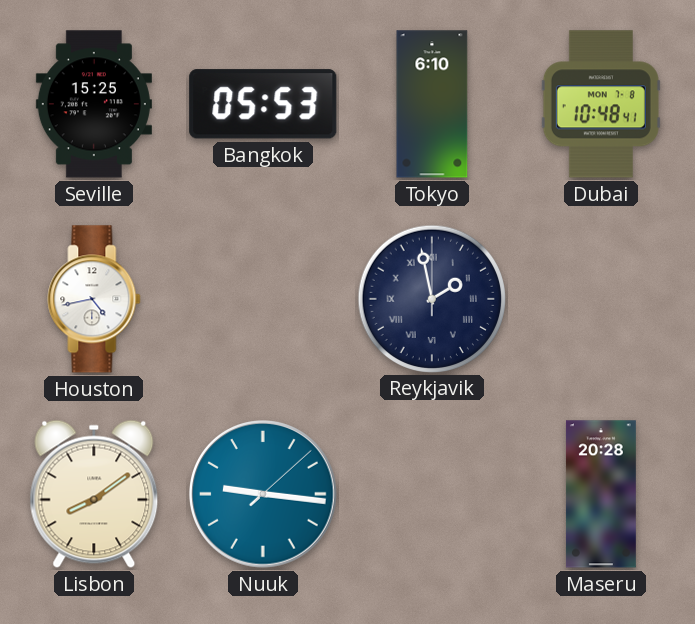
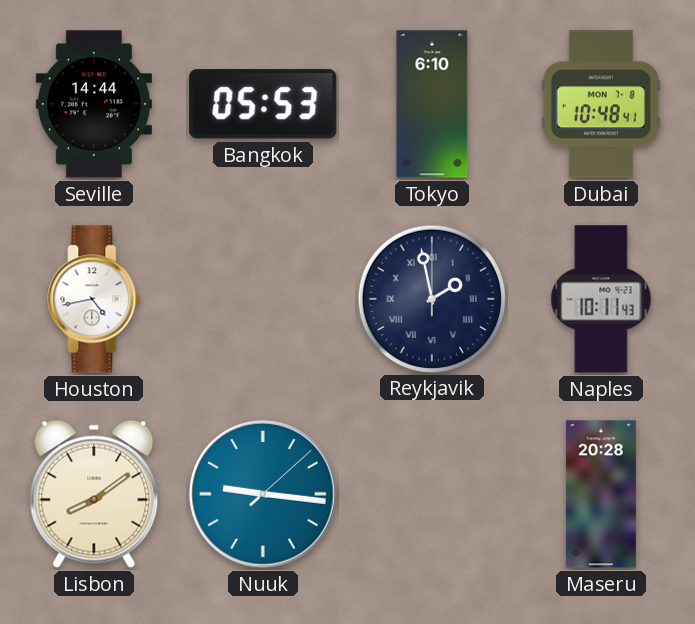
Seville: 15:25 -> 14:44
Naples: none -> 10:11
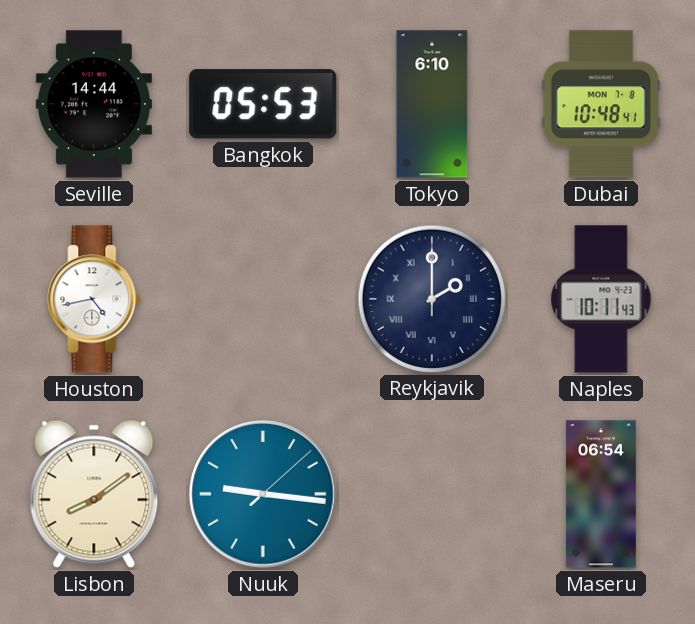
Reykjavik: 1:58 -> 2:00
Maseru: 20:28 -> 06:54
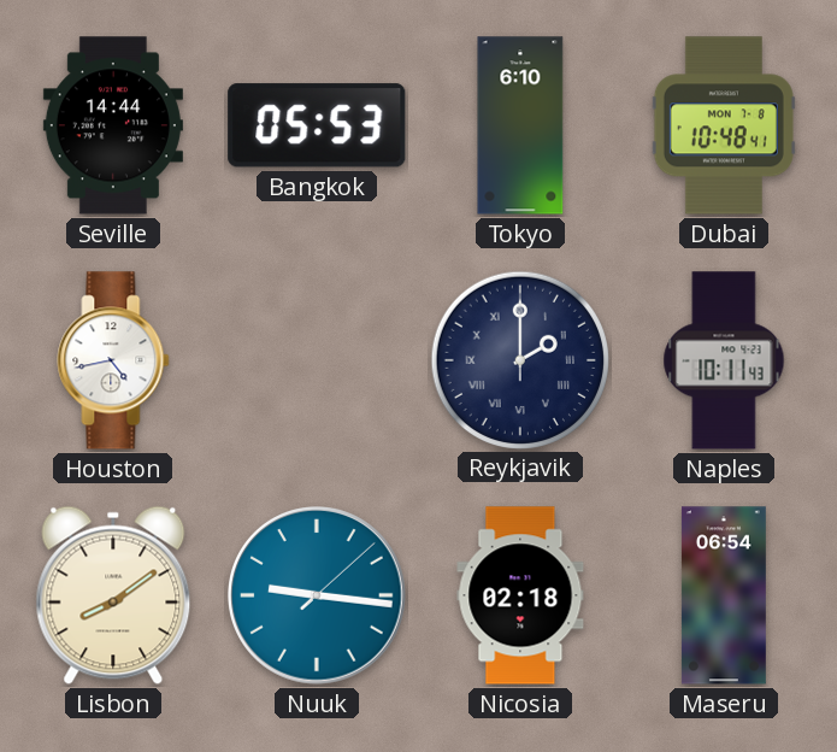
Nicosia: none -> 02:18
